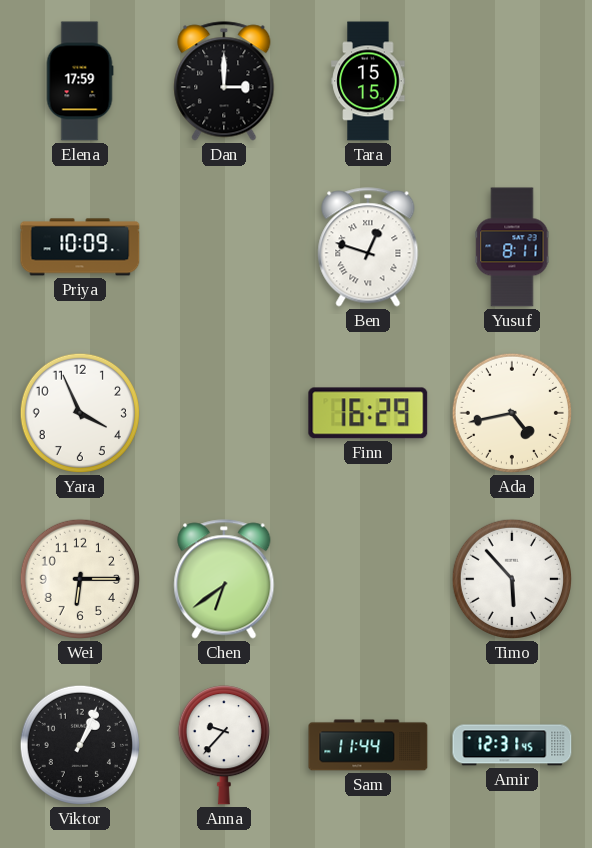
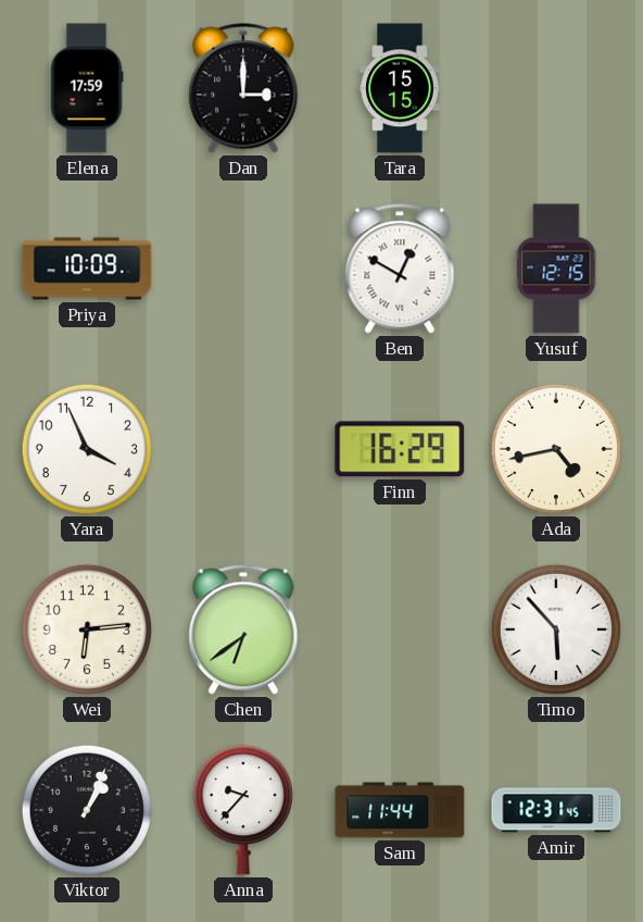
Ben: 12:48 -> 12:50
Yusuf: 8:11 -> 12:15
Wei: 6:15 -> 6:14
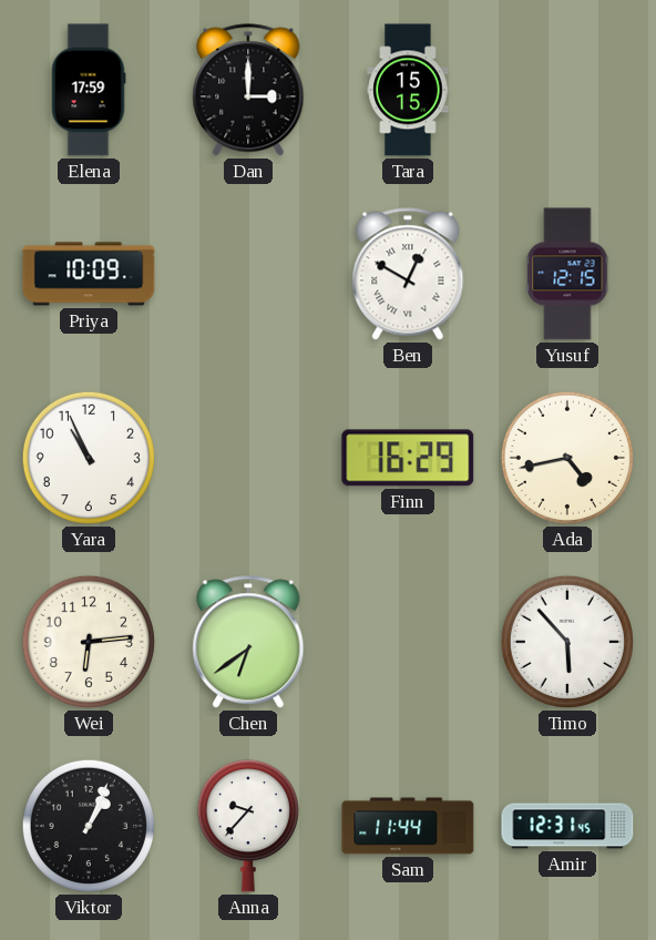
Yara: 3:56 -> 10:56
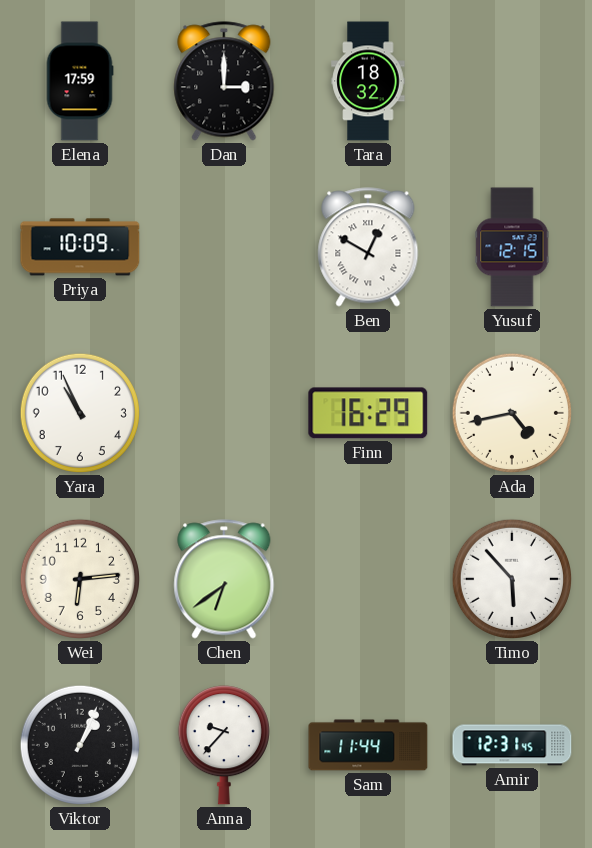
Tara: 15:15 -> 18:32
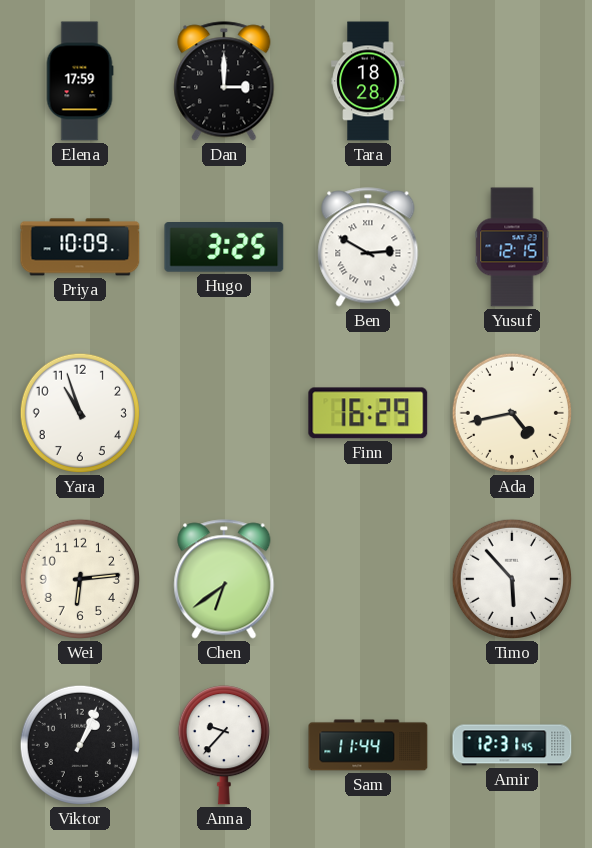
Tara: 18:32 -> 18:28
Hugo: none -> 3:25
Ben: 12:50 -> 2:50
Yara: 10:56 -> 10:57
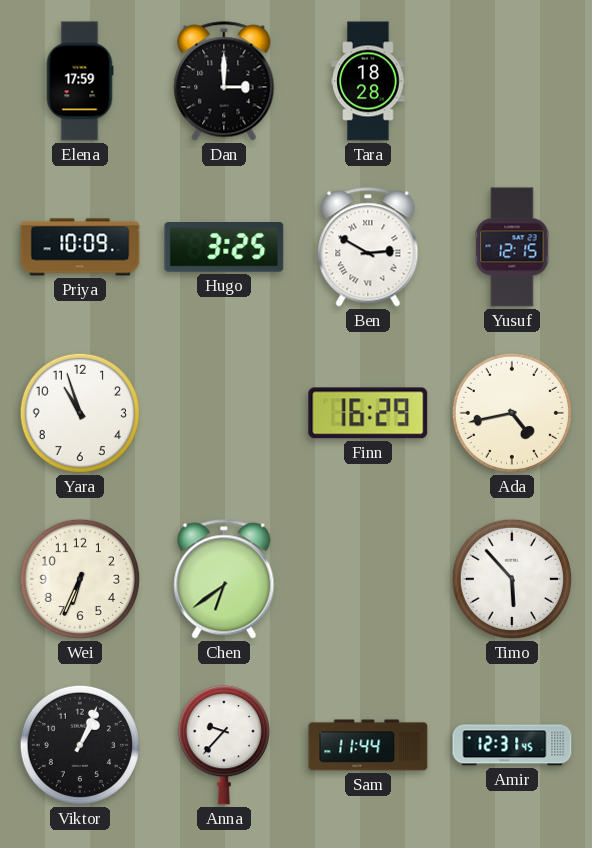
Wei: 6:14 -> 6:34
